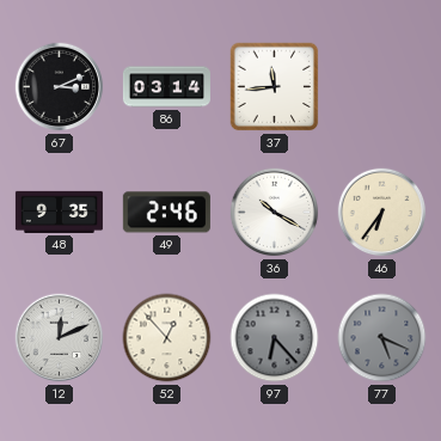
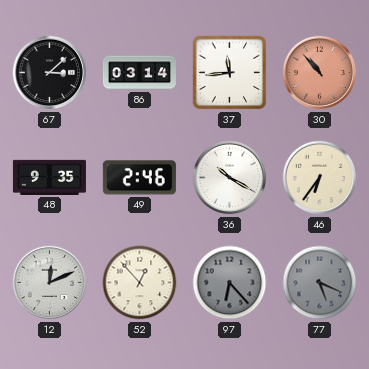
67: 3:11 -> 3:08
30: none -> 10:53
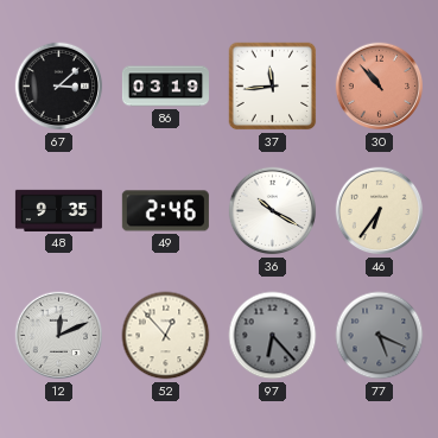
86: 03:14 -> 03:19
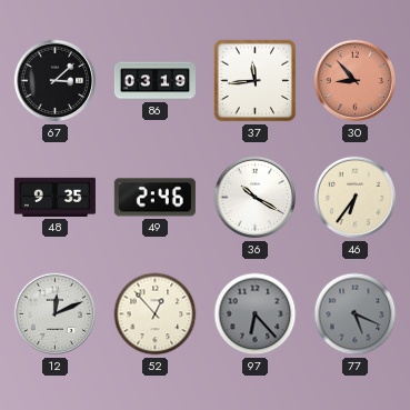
30: 10:53 -> 8:53
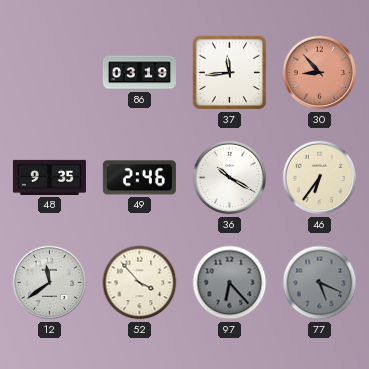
67: 3:08 -> none
12: 12:11 -> 11:39
52: 12:53 -> 3:53
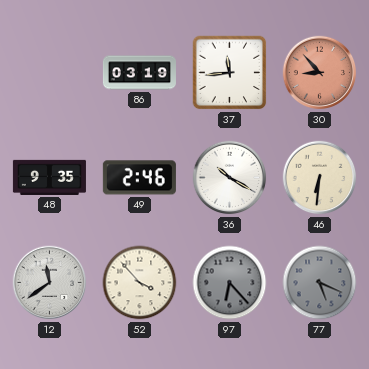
46: 6:36 -> 6:31
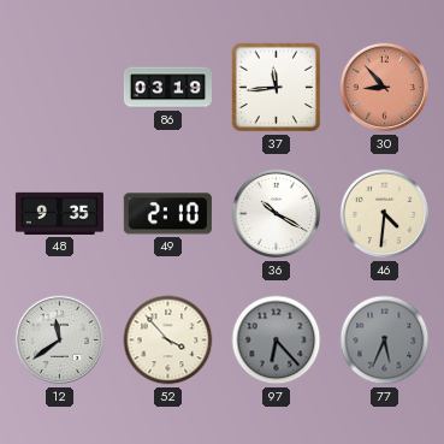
49: 2:46 -> 2:10
46: 6:31 -> 4:31
77: 5:19 -> 5:34
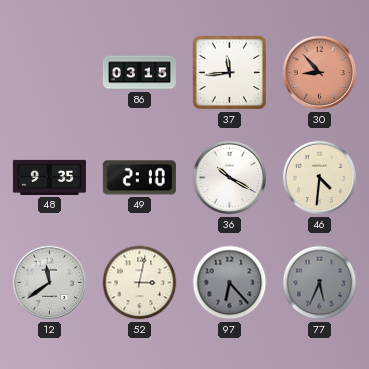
86: 03:19 -> 03:15
52: 3:53 -> 3:02
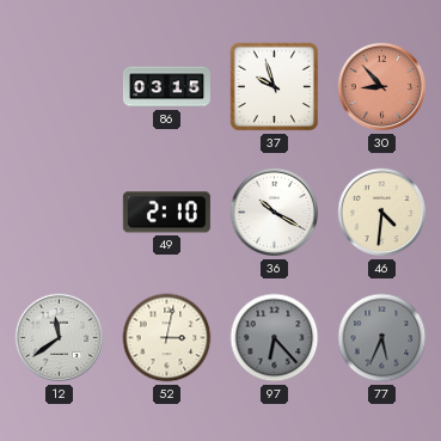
37: 11:44 -> 9:57
48: 9:35 -> none
